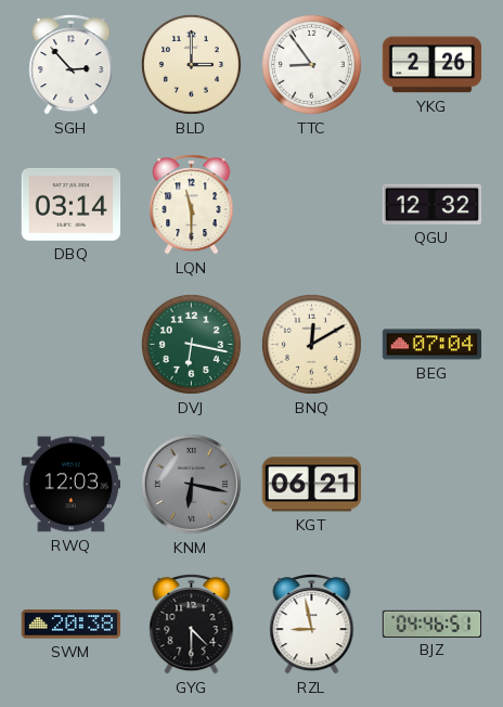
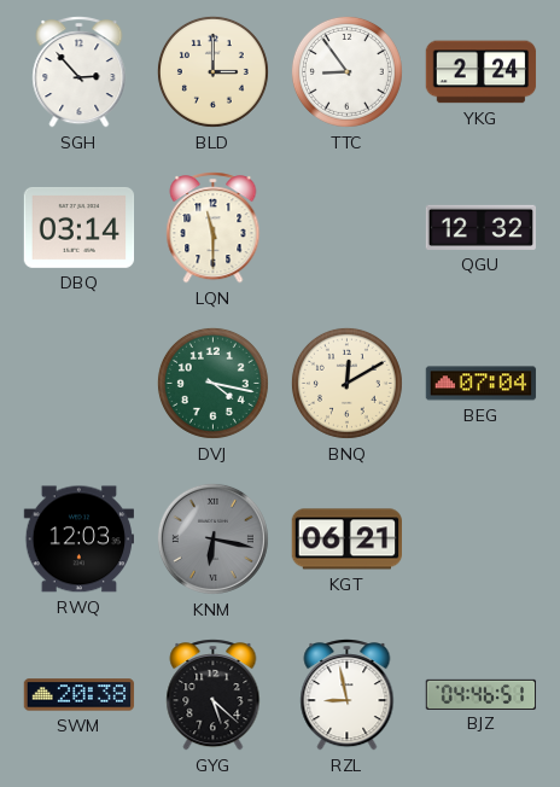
YKG: 2:26 -> 2:24
DVJ: 6:17 -> 4:17
GYG: 4:30 -> 5:22
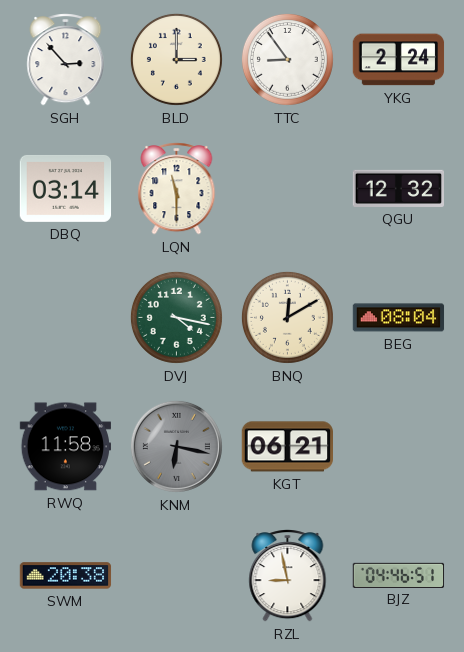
BEG: 07:04 -> 08:04
RWQ: 12:03 -> 11:58
GYG: 5:22 -> none
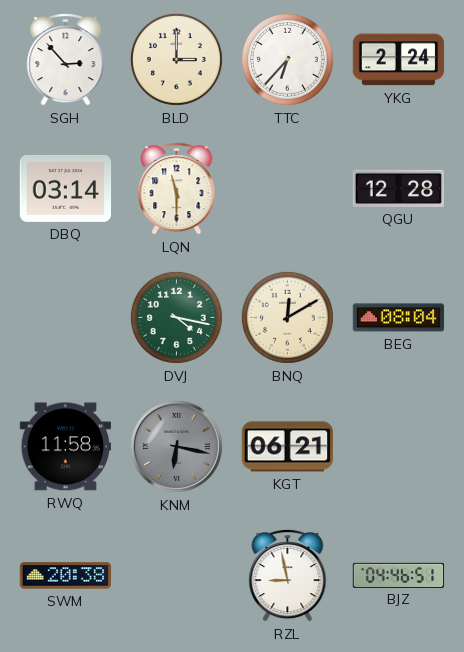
TTC: 8:54 -> 6:37
QGU: 12:32 -> 12:28
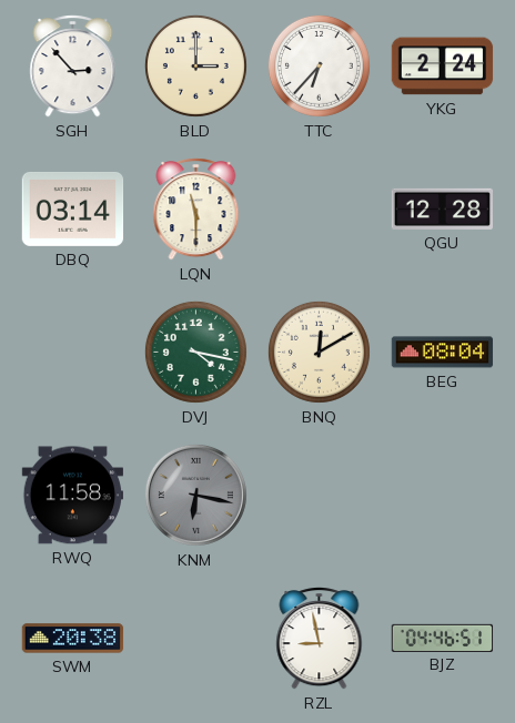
KGT: 06:21 -> none
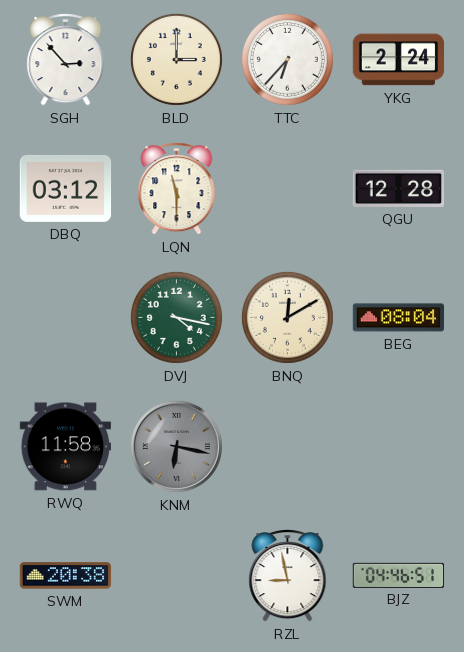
DBQ: 03:14 -> 03:12
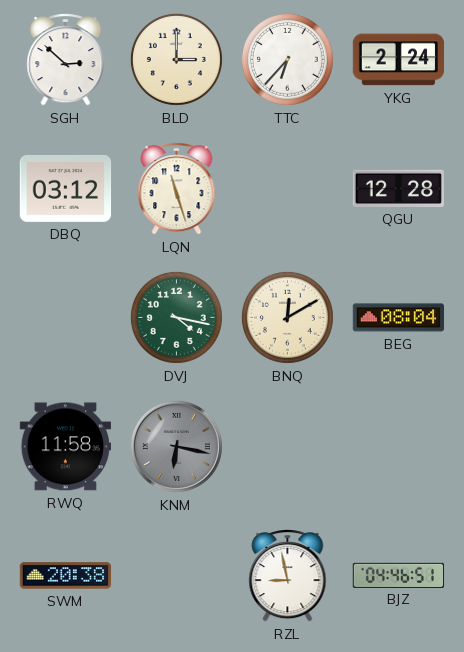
SGH: 2:53 -> 2:52
LQN: 11:30 -> 11:27
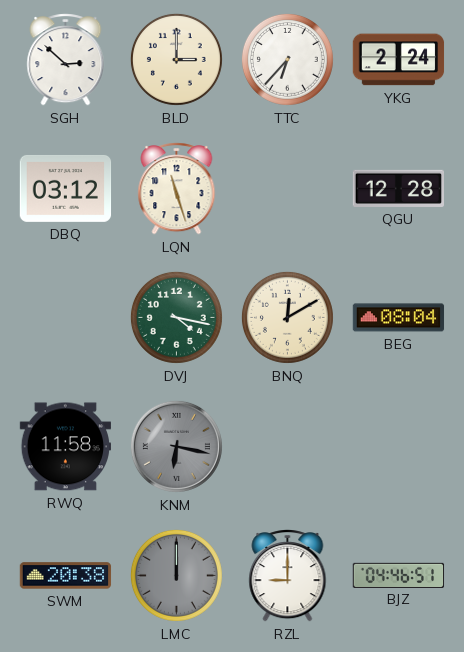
LMC: none -> 12:00
RZL: 8:58 -> 9:00
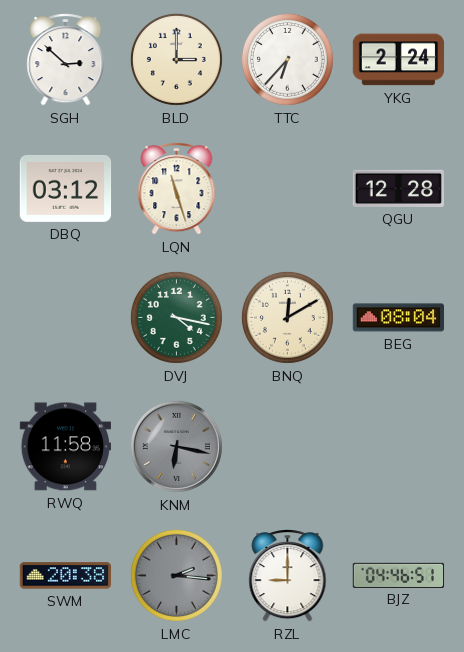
LMC: 12:00 -> 2:16
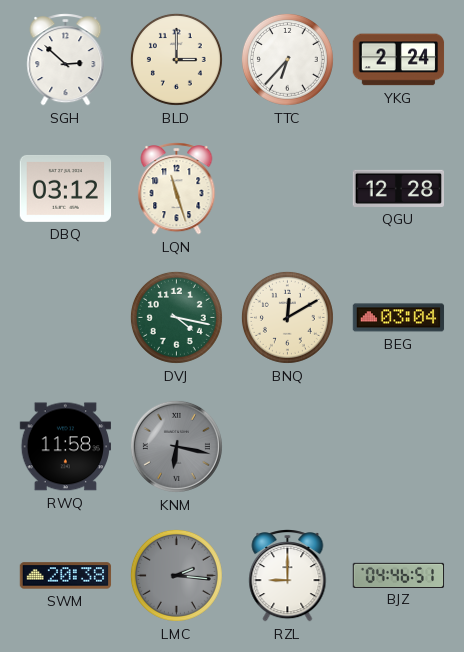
BEG: 08:04 -> 03:04
